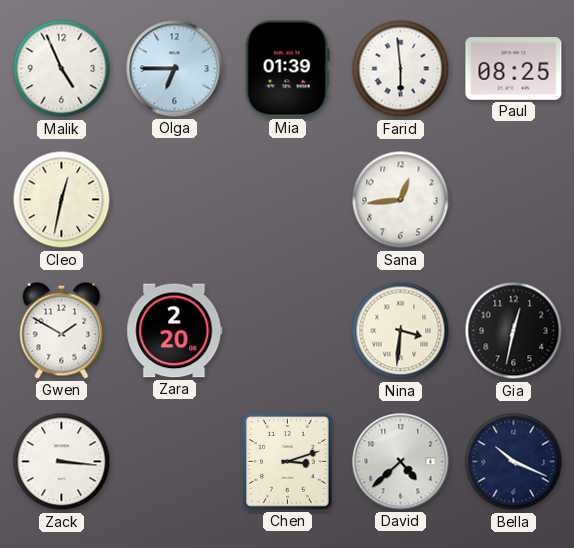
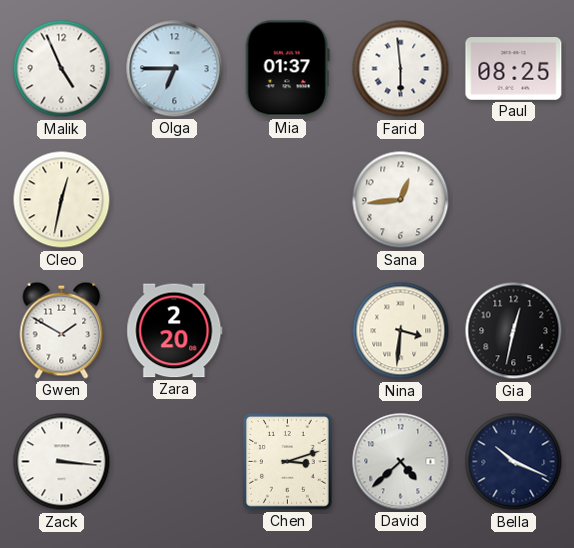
Mia: 01:39 -> 01:37
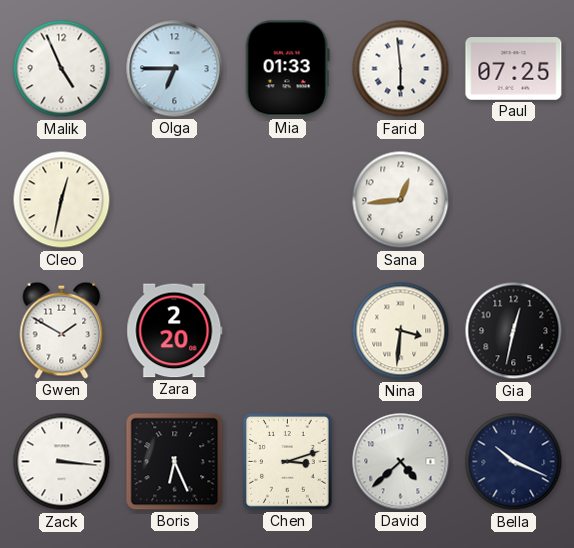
Mia: 01:37 -> 01:33
Paul: 08:25 -> 07:25
Boris: none -> 6:26
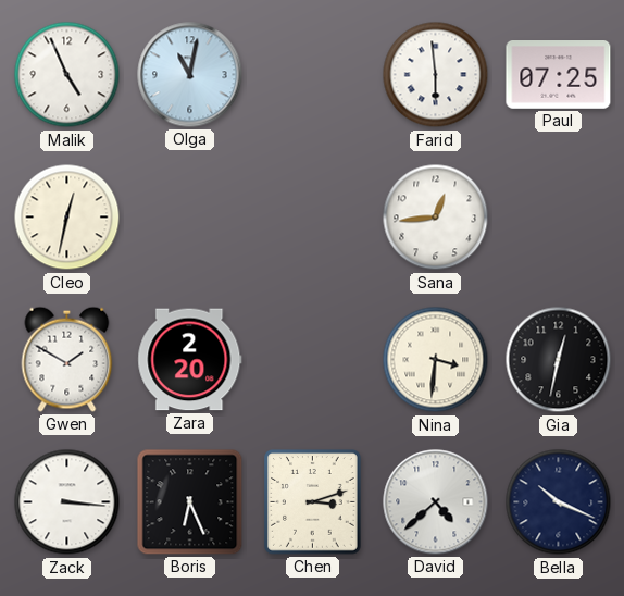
Olga: 6:45 -> 11:02
Mia: 01:33 -> none
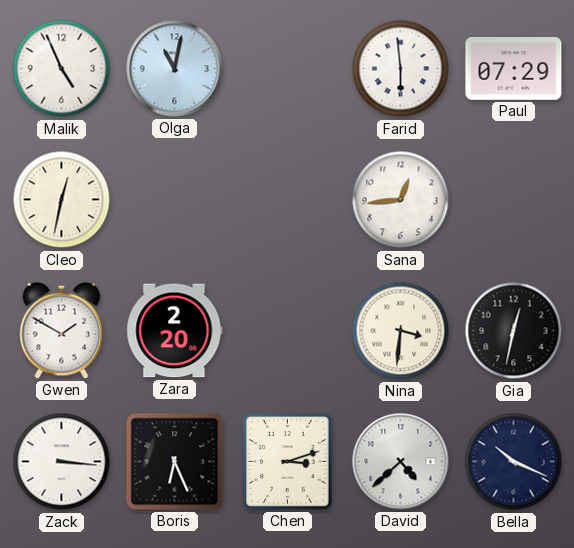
Paul: 07:25 -> 07:29
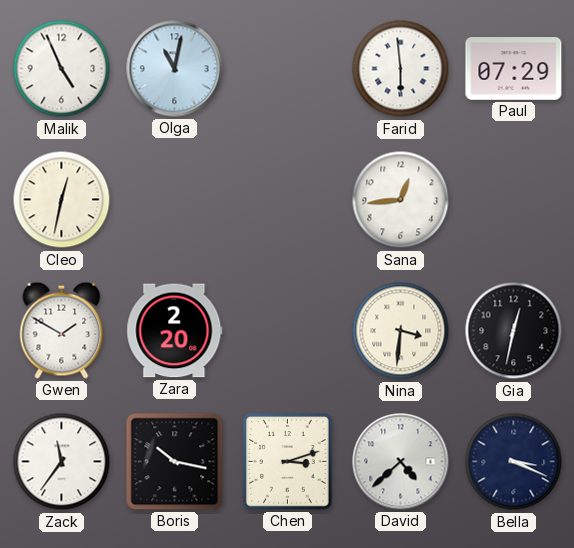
Zack: 3:16 -> 11:36
Boris: 6:26 -> 10:17
Bella: 10:19 -> 3:19
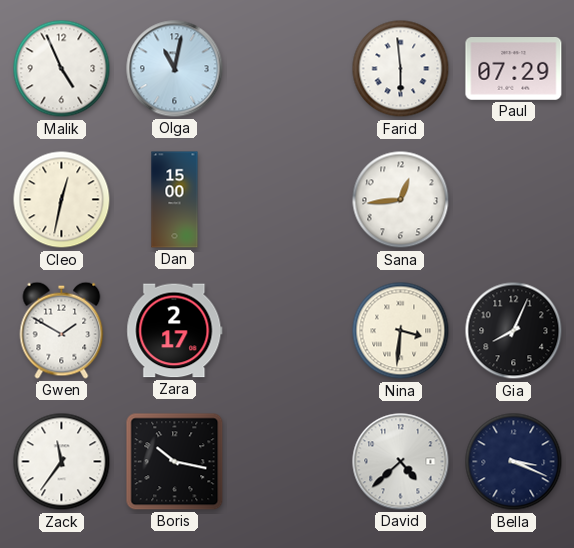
Dan: none -> 15:00
Zara: 2:20 -> 2:17
Gia: 12:32 -> 8:04
Chen: 3:12 -> none
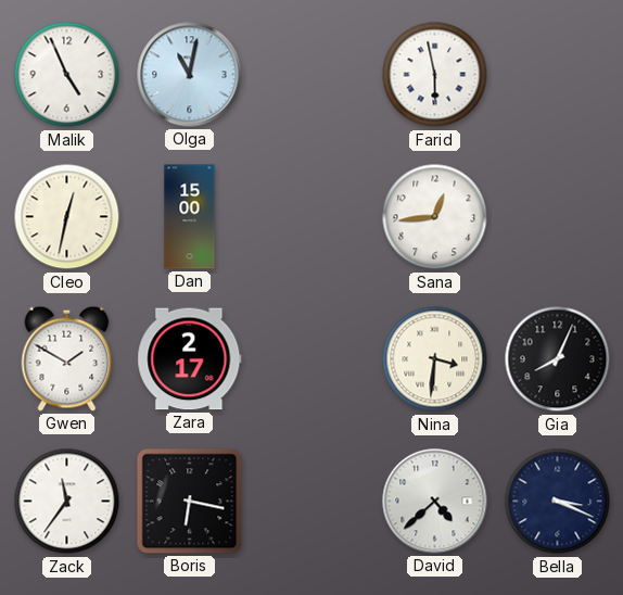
Farid: 5:59 -> 5:58
Paul: 07:29 -> none
Boris: 10:17 -> 6:17
